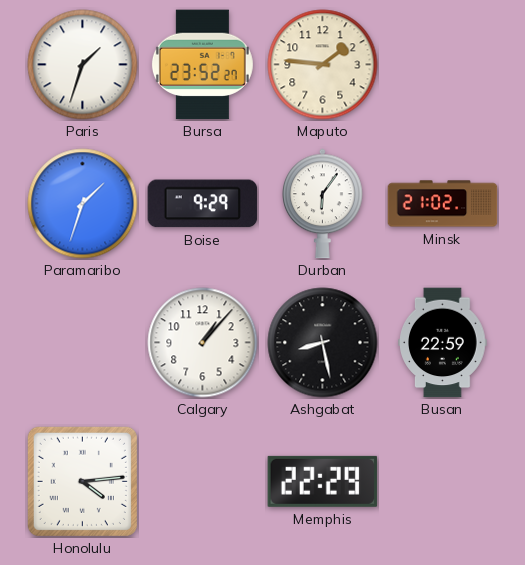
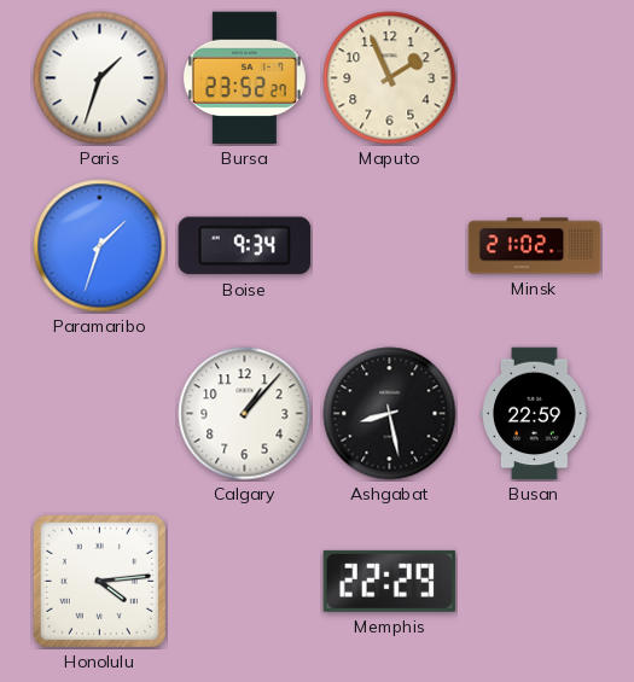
Maputo: 1:46 -> 1:56
Boise: 9:29 -> 9:34
Durban: 6:06 -> none
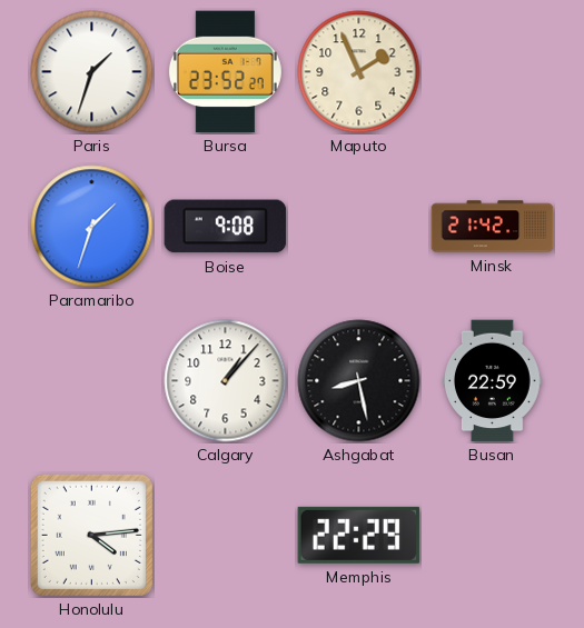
Boise: 9:34 -> 9:08
Minsk: 21:02 -> 21:42
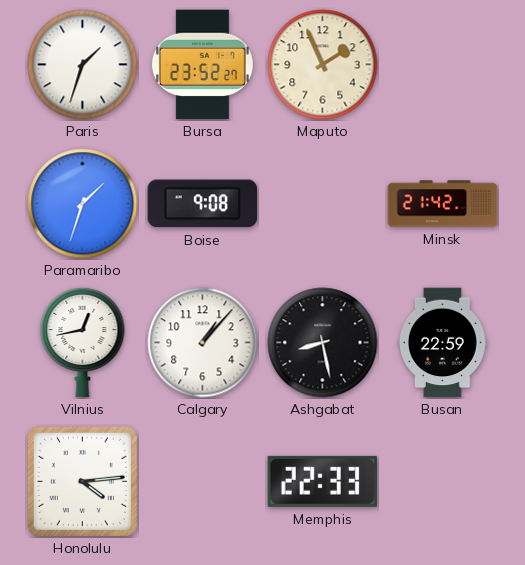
Vilnius: none -> 12:43
Memphis: 22:29 -> 22:33
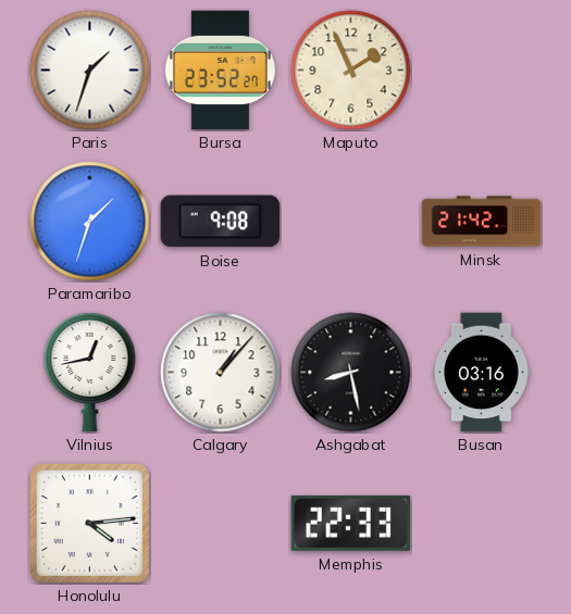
Busan: 22:59 -> 03:16
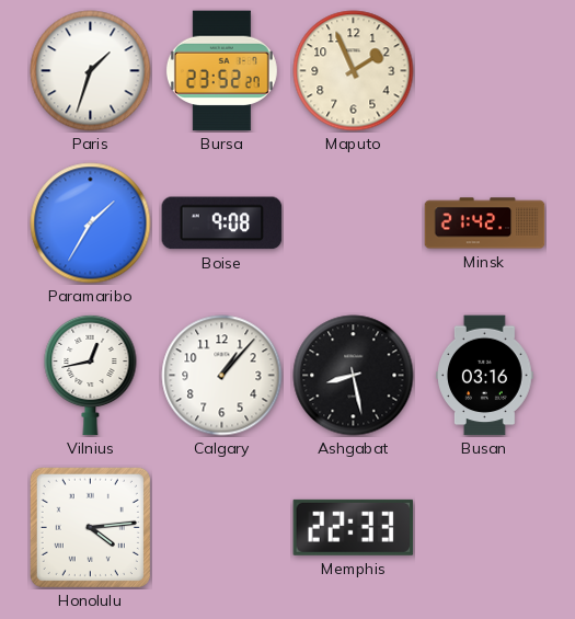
Paramaribo: 1:33 -> 1:35
